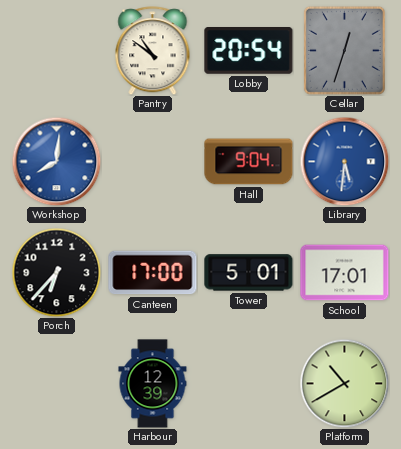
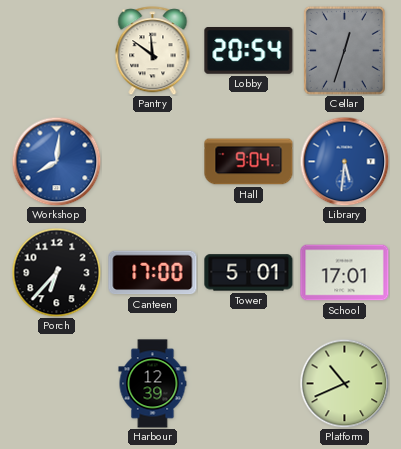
Pantry: 10:51 -> 11:51
Platform: 10:40 -> 10:41
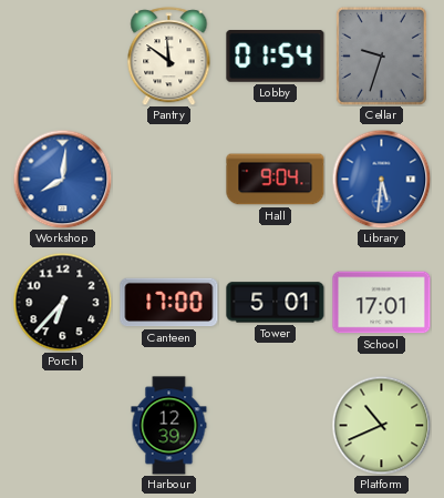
Lobby: 20:54 -> 01:54
Cellar: 12:33 -> 9:33
